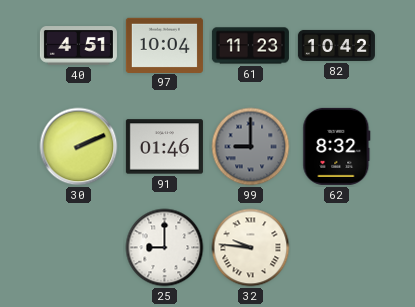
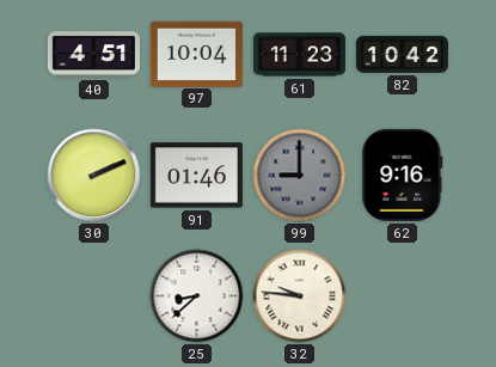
62: 8:32 -> 9:16
25: 9:00 -> 8:38
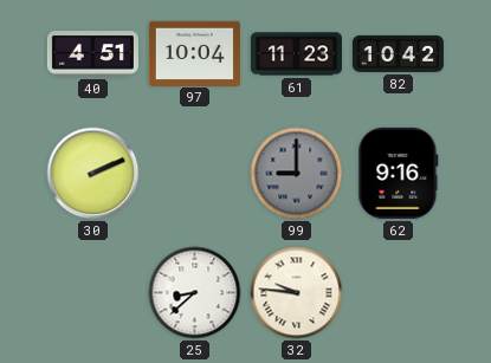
91: 01:46 -> none
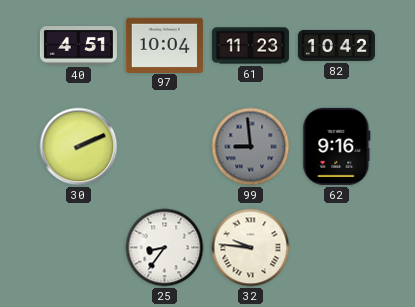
99: 9:00 -> 8:59
25: 8:38 -> 8:36
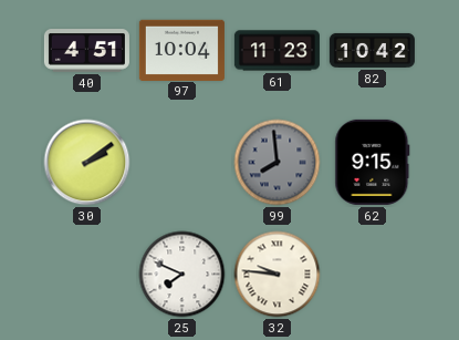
30: 2:11 -> 2:09
99: 8:59 -> 7:59
62: 9:16 -> 9:15
25: 8:36 -> 7:49
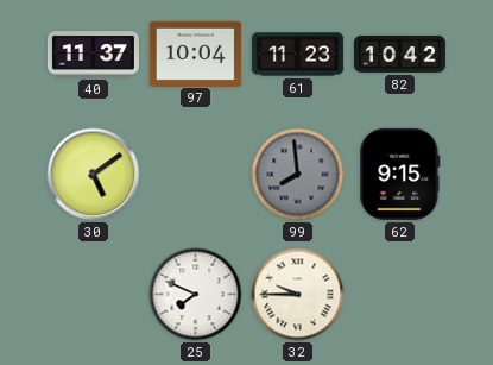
40: 4:51 -> 11:37
30: 2:09 -> 5:09
32: 9:46 -> 9:45
